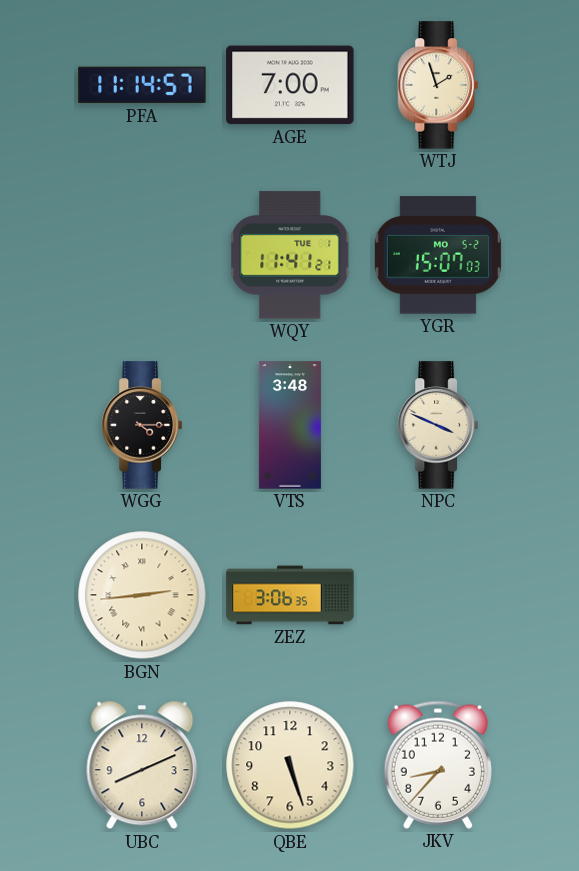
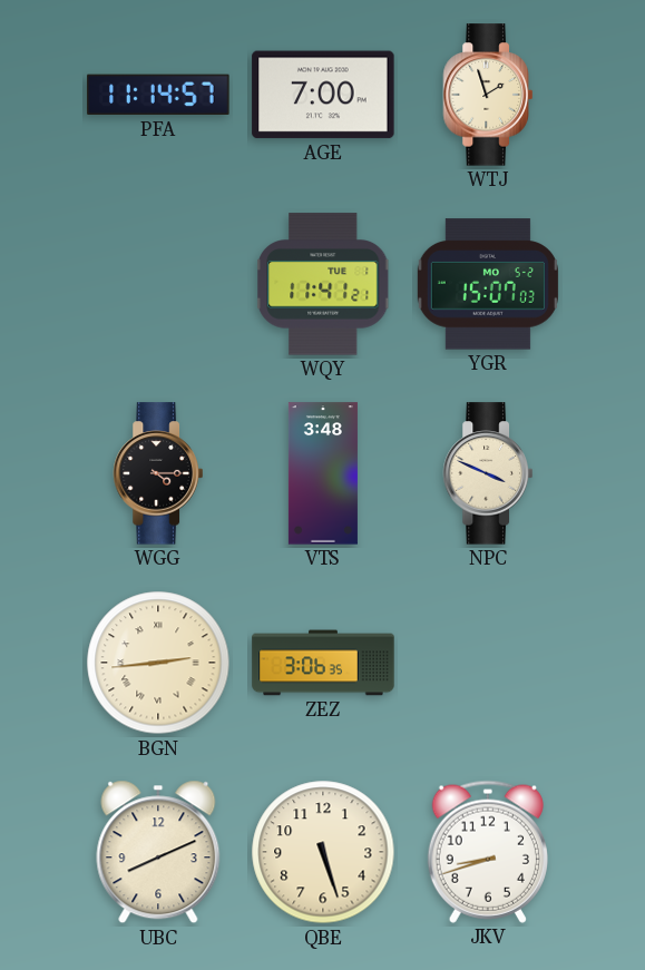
JKV: 8:37 -> 8:42
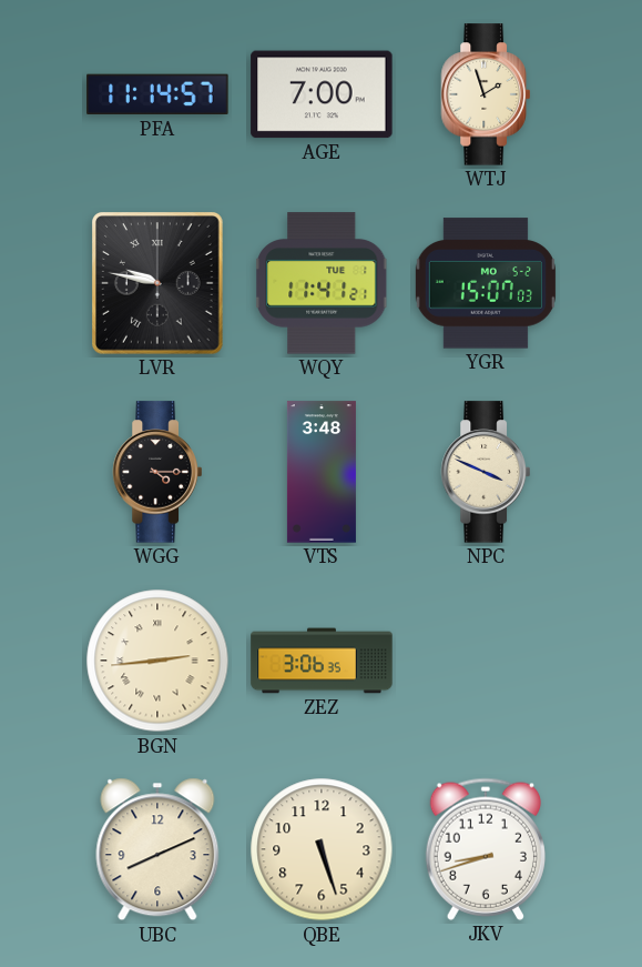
LVR: none -> 9:47
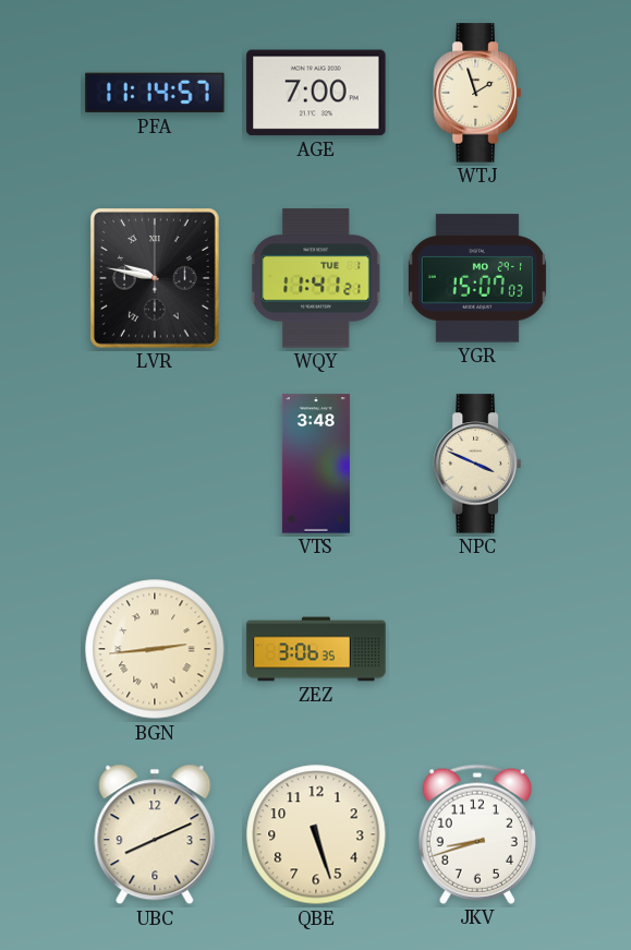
YGR date: MO 5-2 -> MO 29-1
WGG: 4:15 -> none
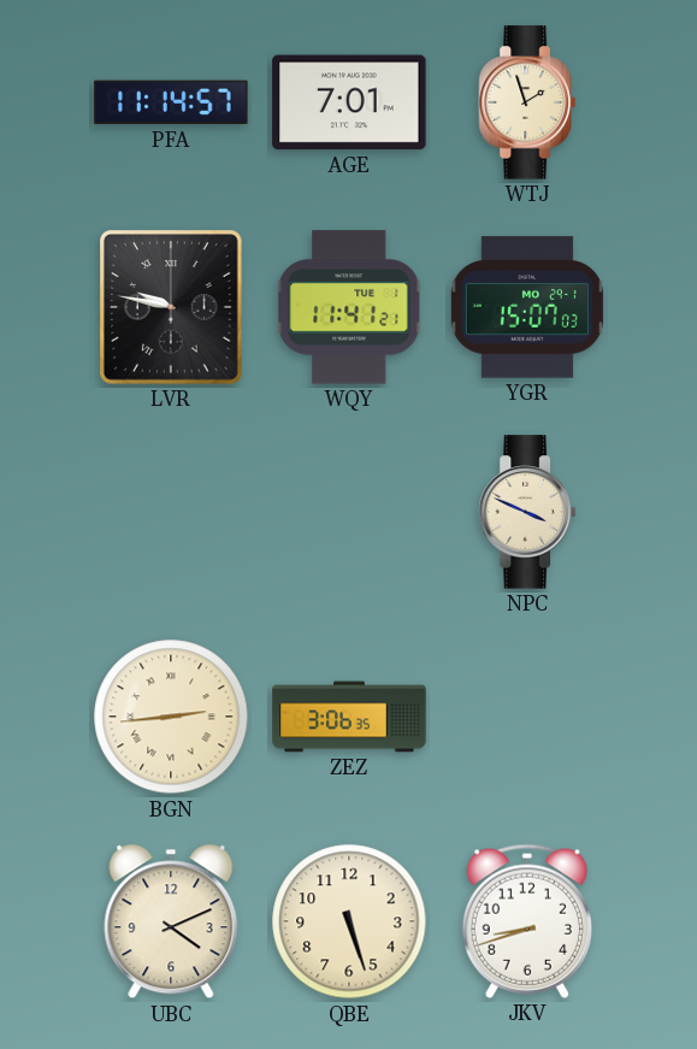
AGE: 7:00 -> 7:01
VTS: 3:48 -> none
UBC: 8:11 -> 4:11
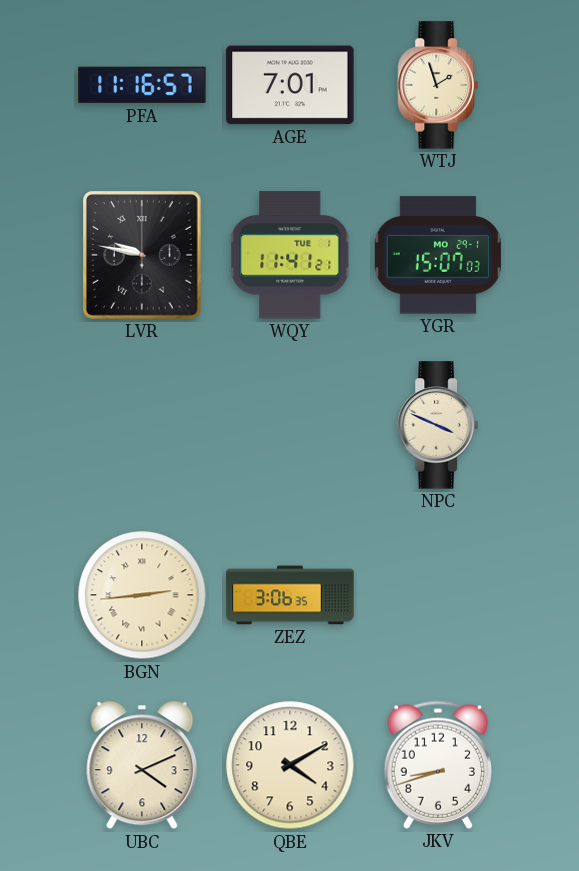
PFA: 11:14 -> 11:16
QBE: 5:27 -> 4:10
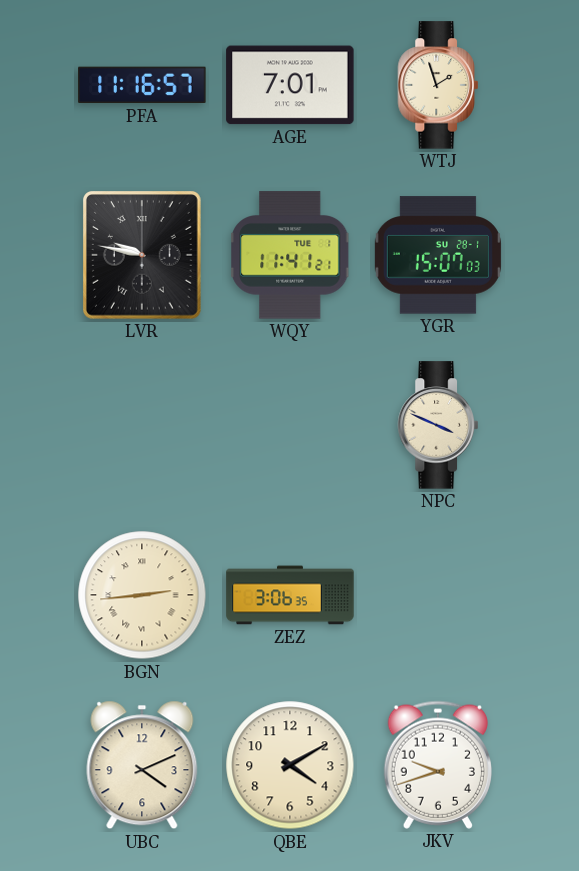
YGR date: MO 29-1 -> SU 28-1
JKV: 8:42 -> 9:42
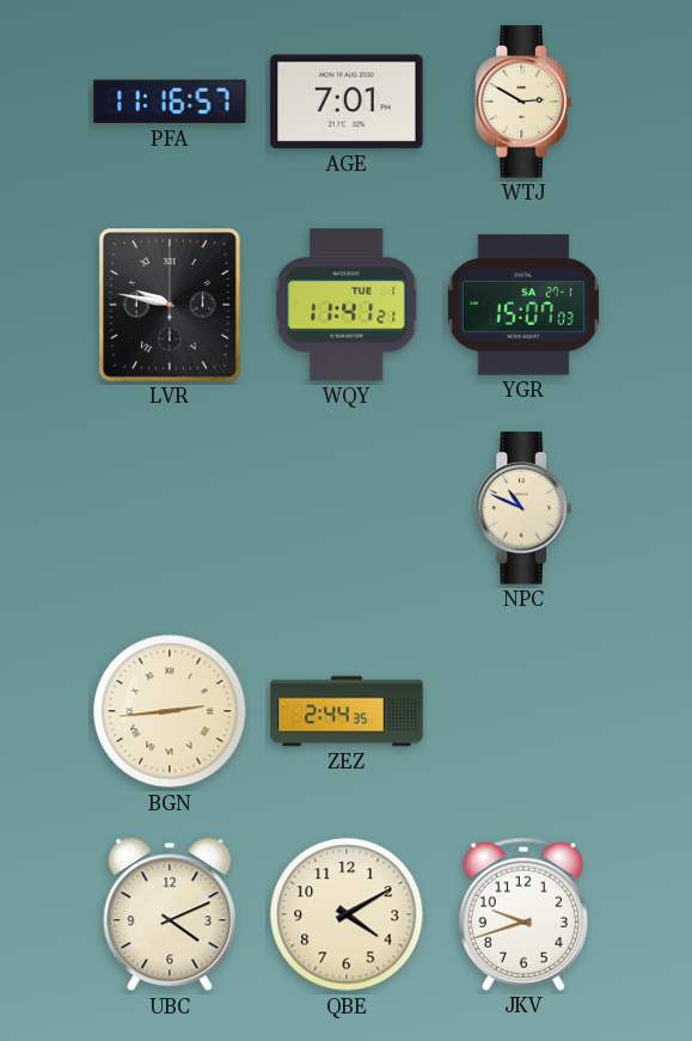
WTJ: 1:57 -> 2:50
YGR date: SU 28-1 -> SA 27-1
NPC: 3:49 -> 10:49
ZEZ: 3:06 -> 2:44
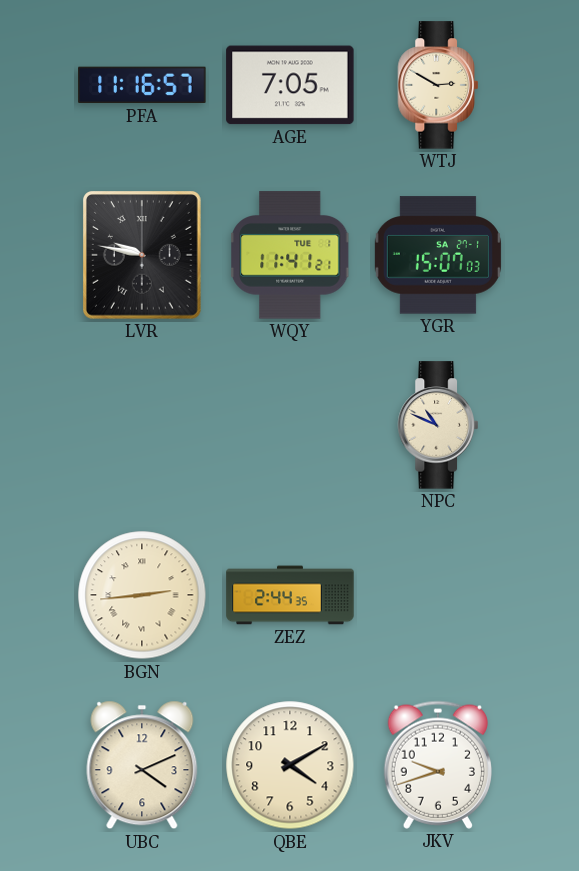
AGE: 7:01 -> 7:05
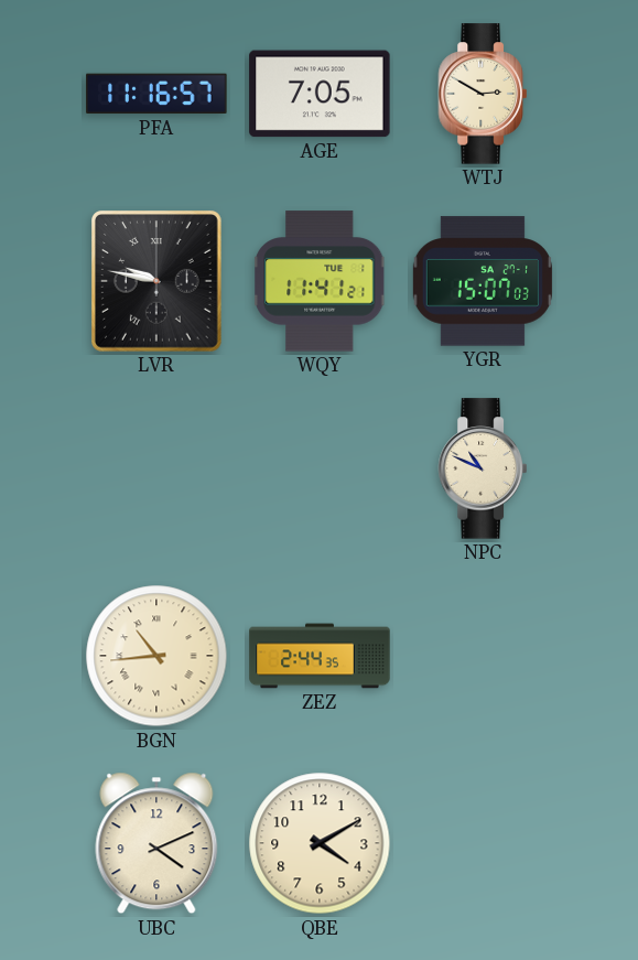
BGN: 2:44 -> 10:44
JKV: 9:42 -> none
